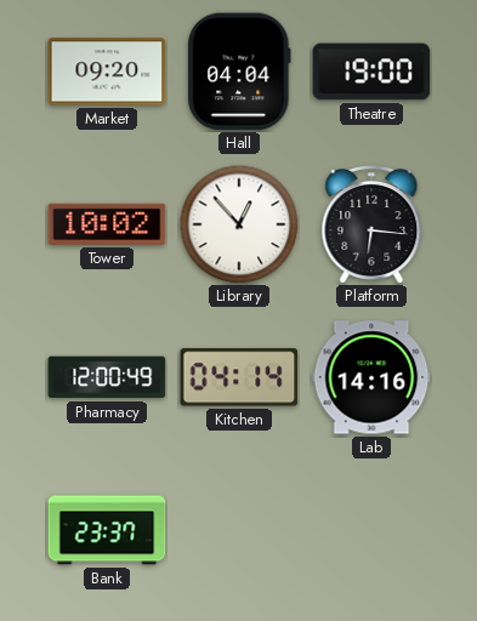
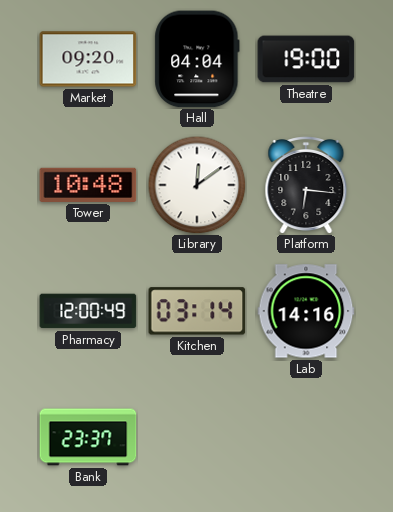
Tower: 10:02 -> 10:48
Library: 12:53 -> 12:09
Kitchen: 04:14 -> 03:14
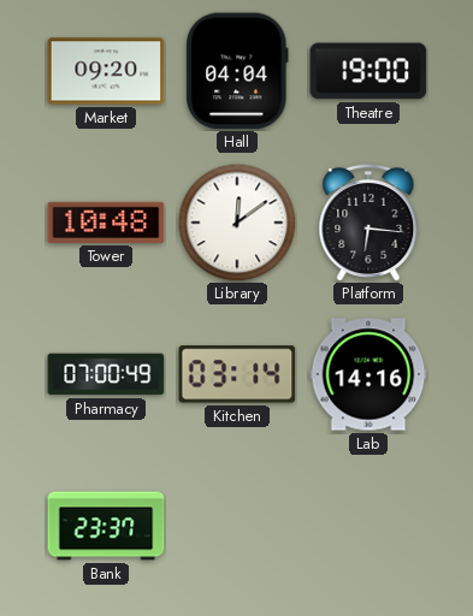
Pharmacy: 12:00 -> 07:00
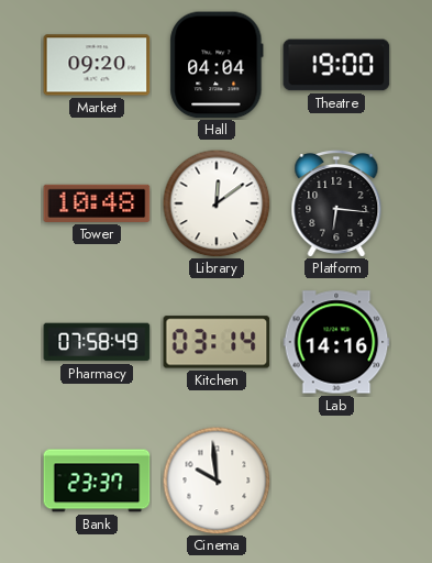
Pharmacy: 07:00 -> 07:58
Cinema: none -> 9:59
